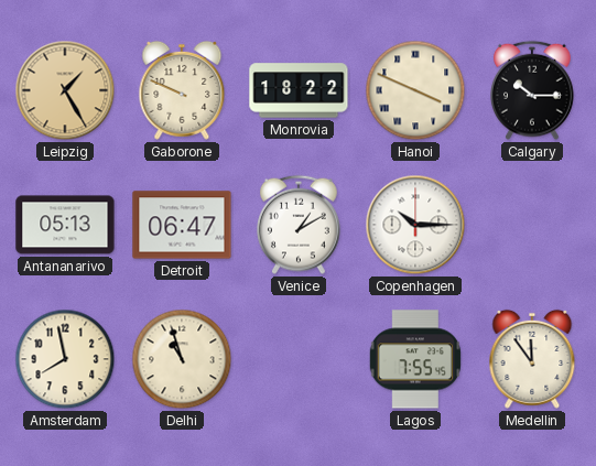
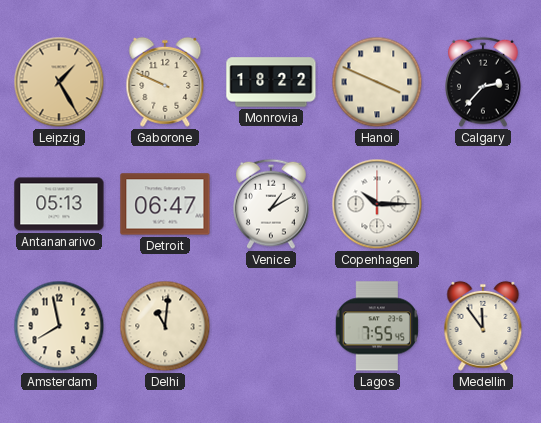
Calgary: 10:15 -> 2:37
Delhi: 10:57 -> 11:01
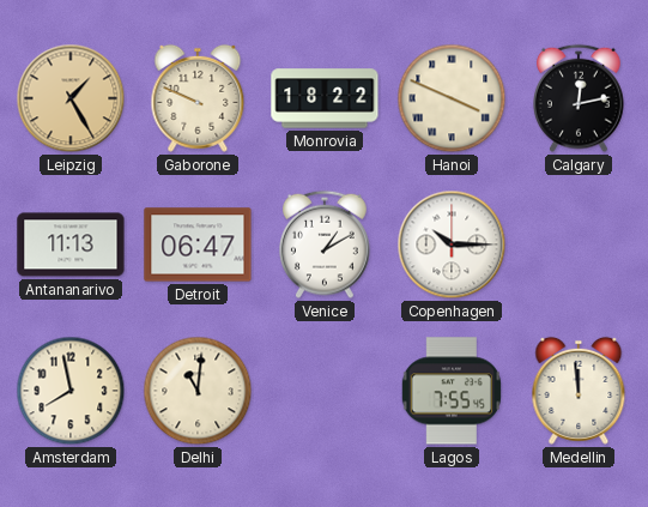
Calgary: 2:37 -> 12:13
Antananarivo: 05:13 -> 11:13
Medellin: 11:54 -> 11:59
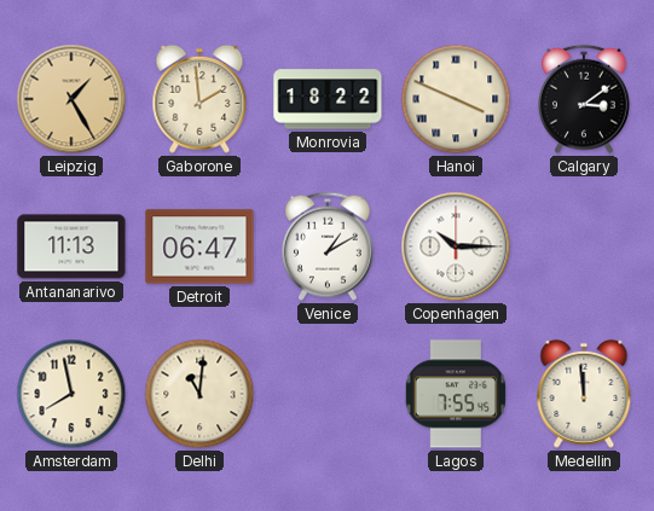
Gaborone: 9:49 -> 1:59
Calgary: 12:13 -> 3:09
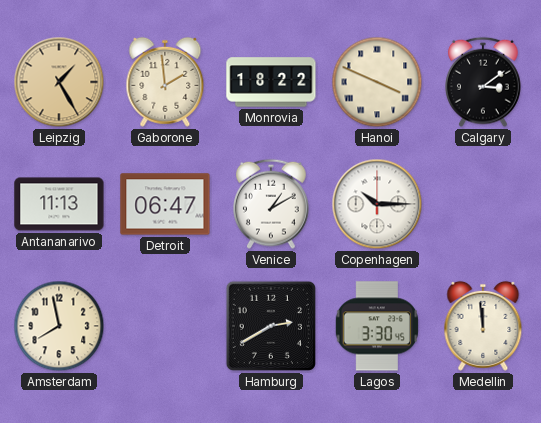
Delhi: 11:01 -> none
Hamburg: none -> 2:40
Lagos: 7:55 -> 3:30
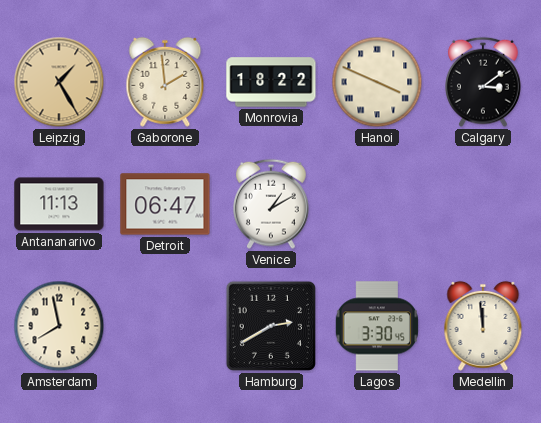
Copenhagen: 10:15 -> none
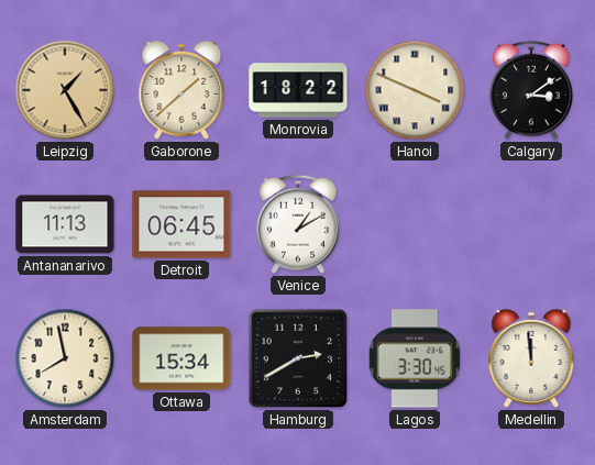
Gaborone: 1:59 -> 1:38
Detroit: 06:47 -> 06:45
Ottawa: none -> 15:34
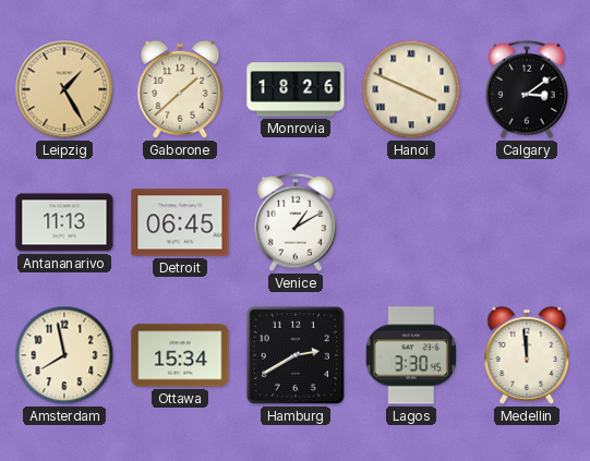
Monrovia: 18:22 -> 18:26
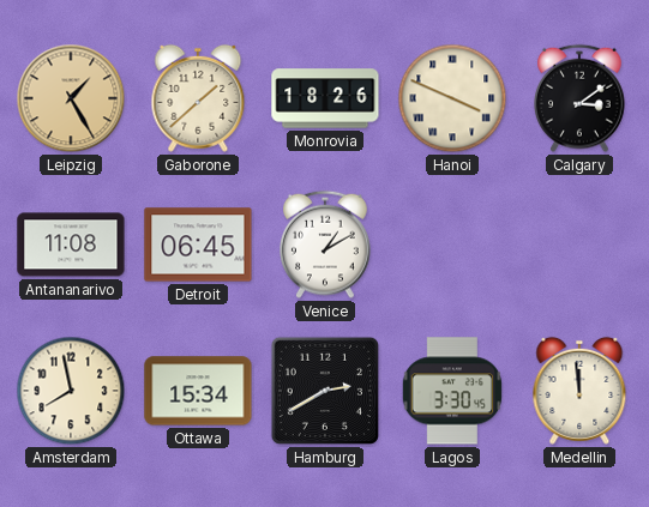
Antananarivo: 11:13 -> 11:08
